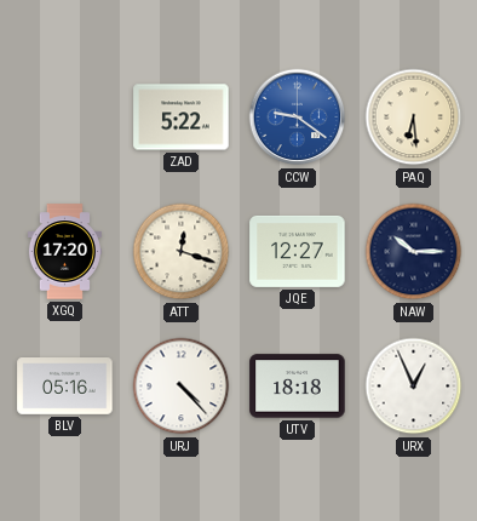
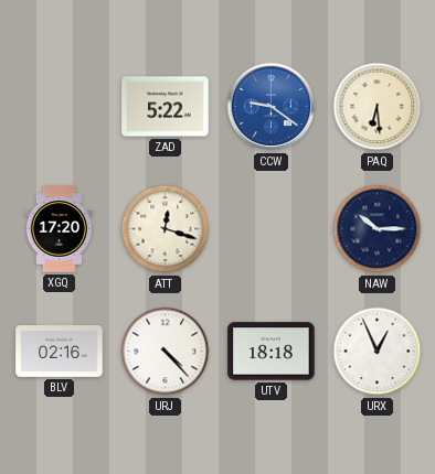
JQE: 12:27 -> none
BLV: 05:16 -> 02:16
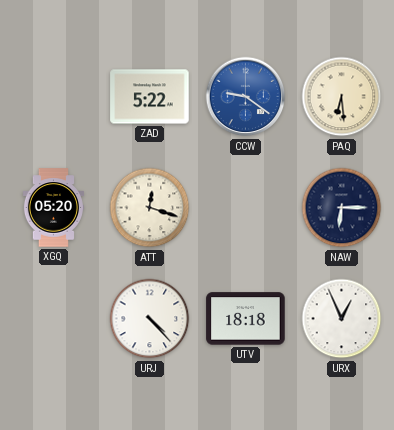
XGQ: 17:20 -> 05:20
NAW: 10:15 -> 6:15
BLV: 02:16 -> none
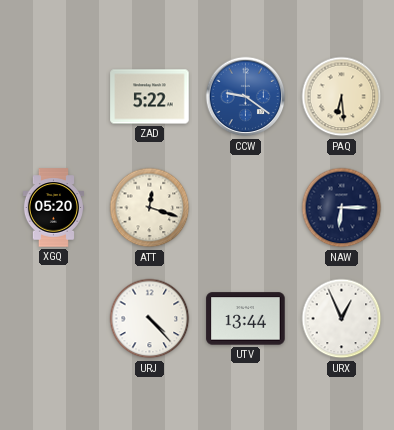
UTV: 18:18 -> 13:44
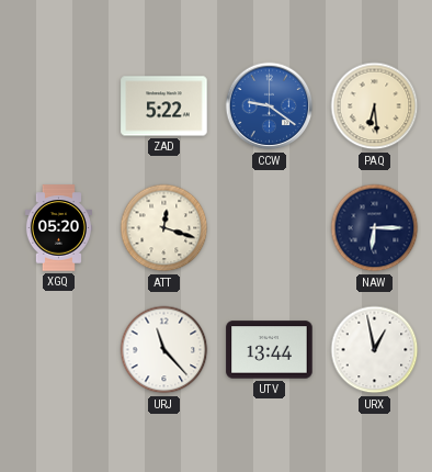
URJ: 4:23 -> 11:23
URX: 12:56 -> 12:58
